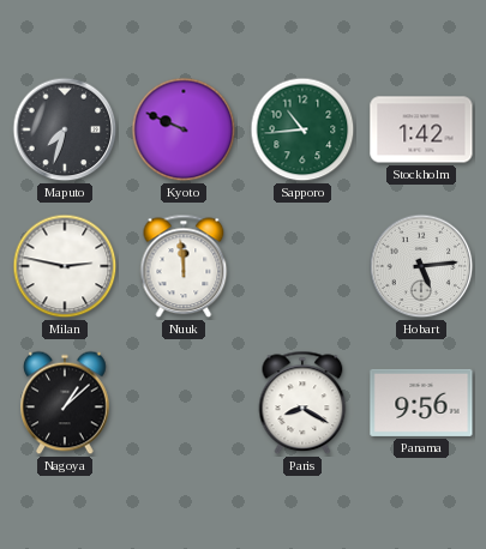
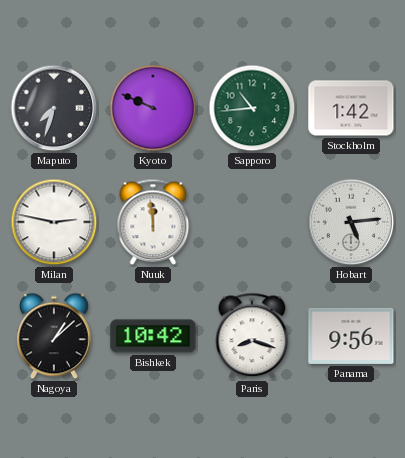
Bishkek: none -> 10:42
Paris: 8:20 -> 8:18
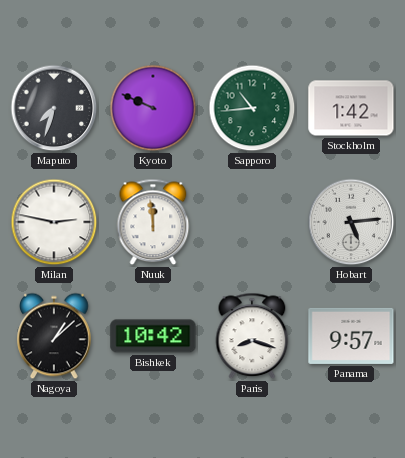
Panama: 9:56 -> 9:57
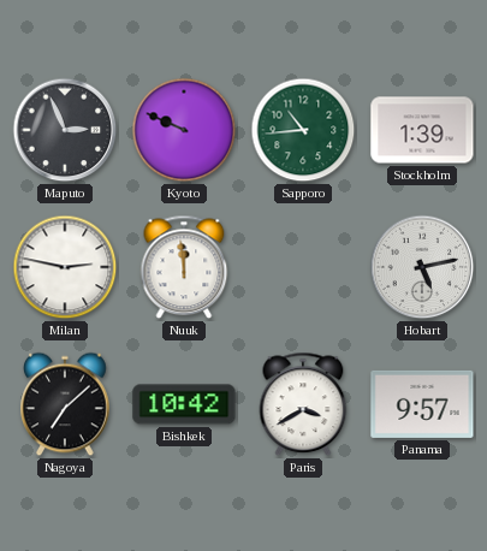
Maputo: 7:33 -> 2:56
Stockholm: 1:42 -> 1:39
Hobart: 5:14 -> 5:13
Nagoya: 1:08 -> 7:08
Paris: 8:18 -> 3:40
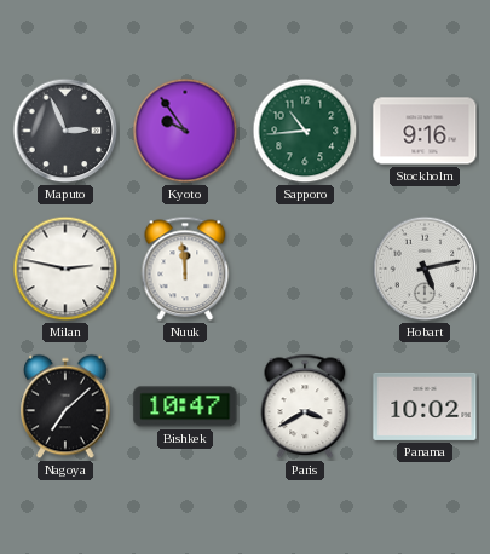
Kyoto: 9:49 -> 9:54
Stockholm: 1:39 -> 9:16
Bishkek: 10:42 -> 10:47
Panama: 9:57 -> 10:02
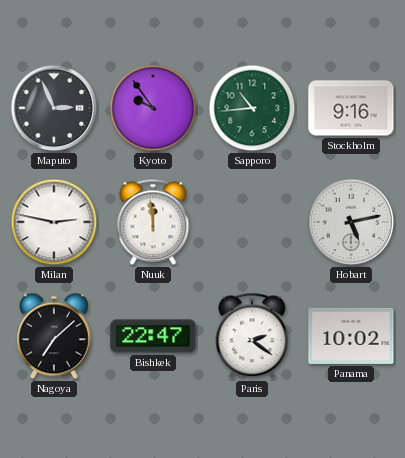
Bishkek: 10:47 -> 22:47
Paris: 3:40 -> 2:21
